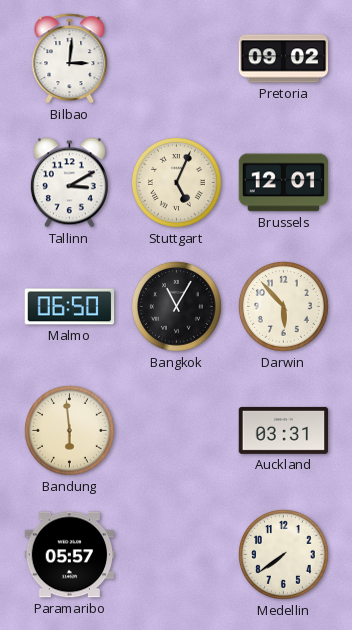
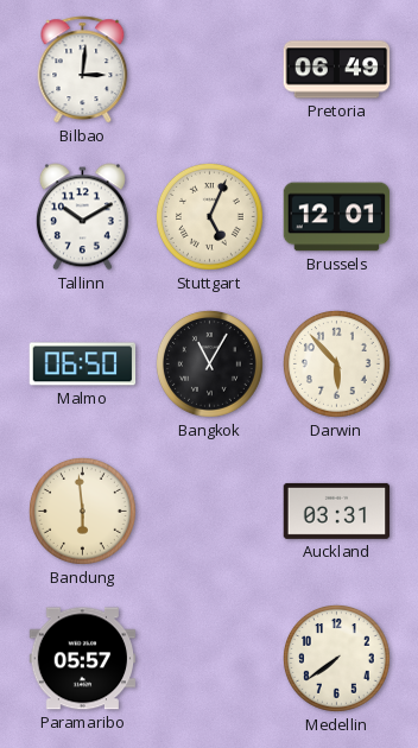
Pretoria: 09:02 -> 06:49
Tallinn: 3:10 -> 10:10
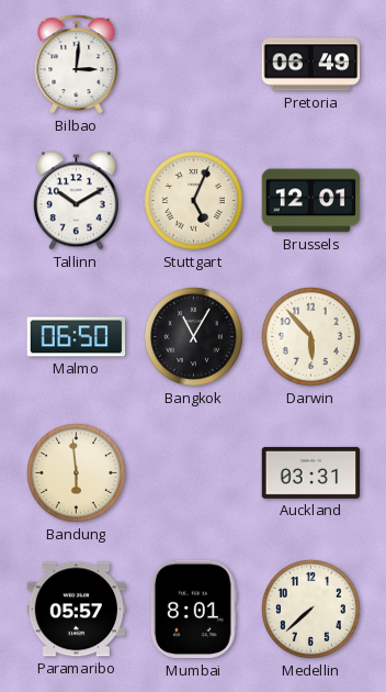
Mumbai: none -> 8:01
Medellin: 7:39 -> 7:38
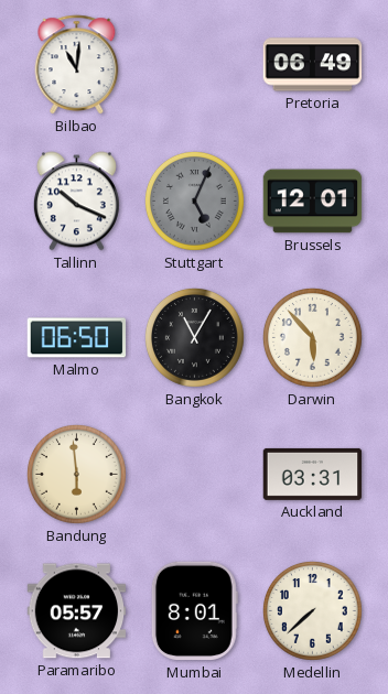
Bilbao: 3:01 -> 11:01
Tallinn: 10:10 -> 10:19
Stuttgart dial: cream -> grey
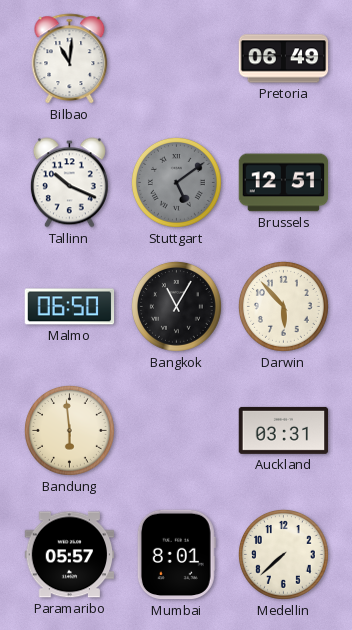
Stuttgart: 5:04 -> 5:09
Brussels: 12:01 -> 12:51
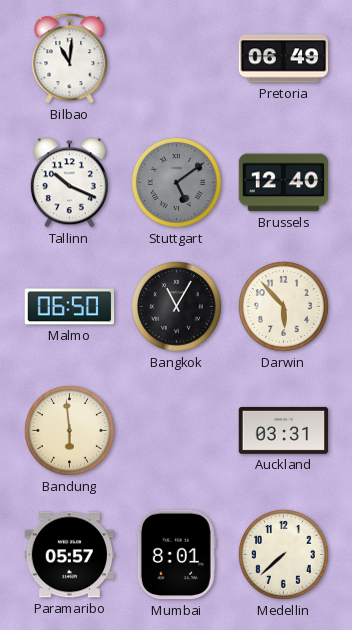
Brussels: 12:51 -> 12:40
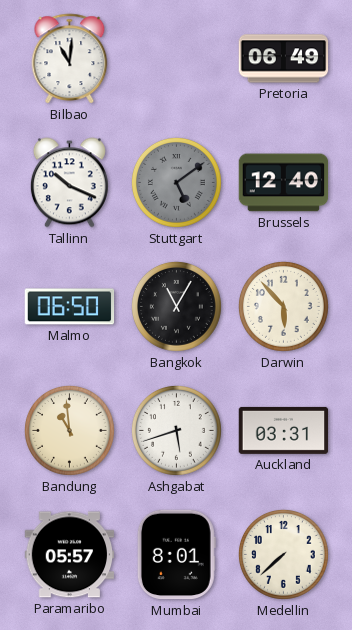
Bandung: 5:59 -> 10:59
Ashgabat: none -> 5:42
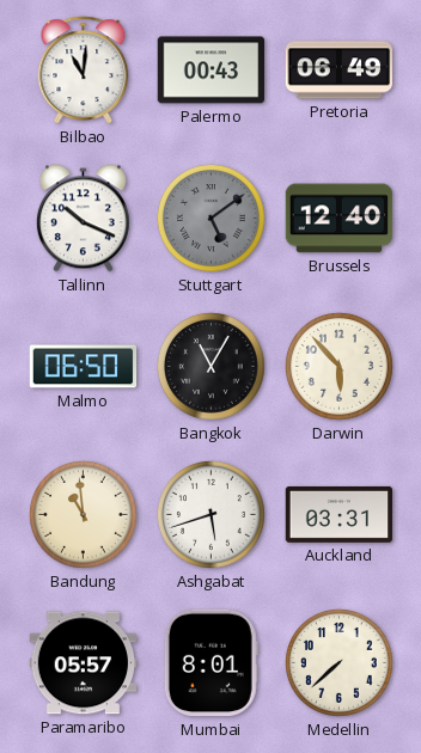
Palermo: none -> 00:43
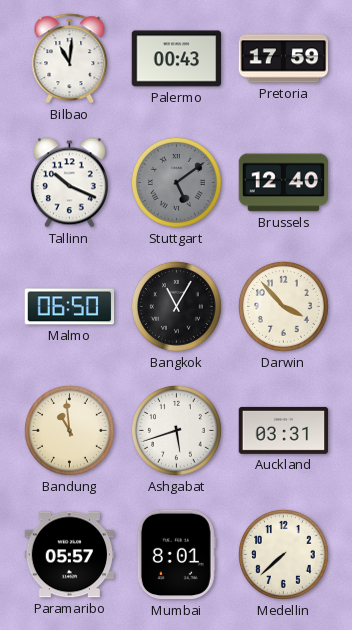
Pretoria: 06:49 -> 17:59
Darwin: 5:53 -> 3:53
